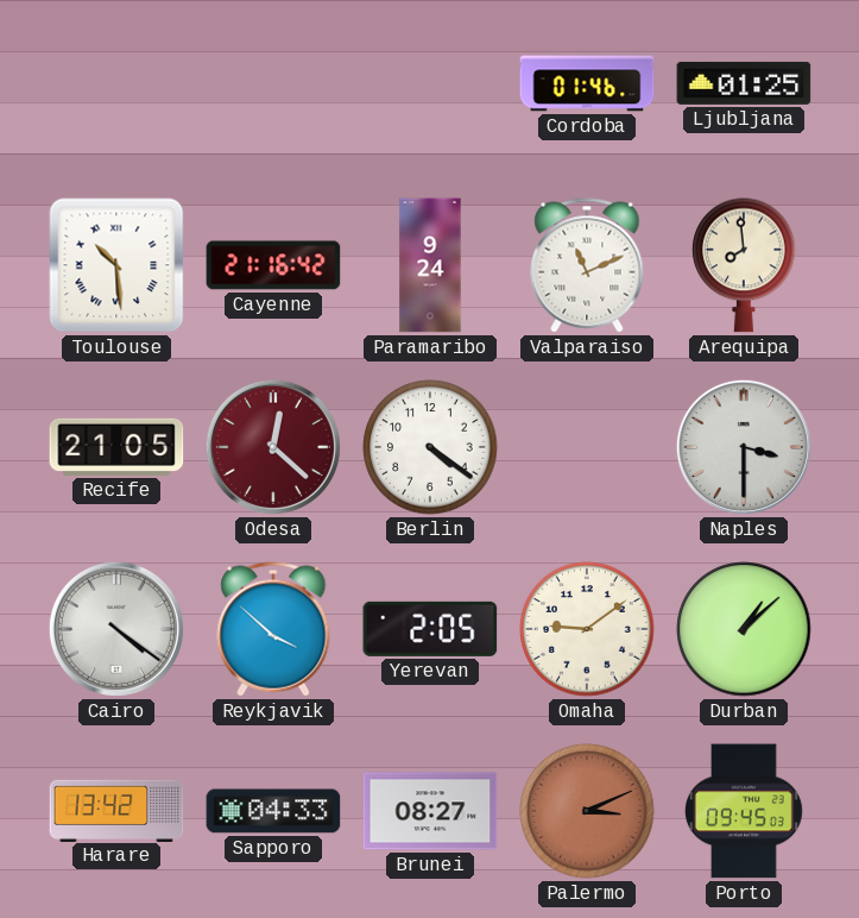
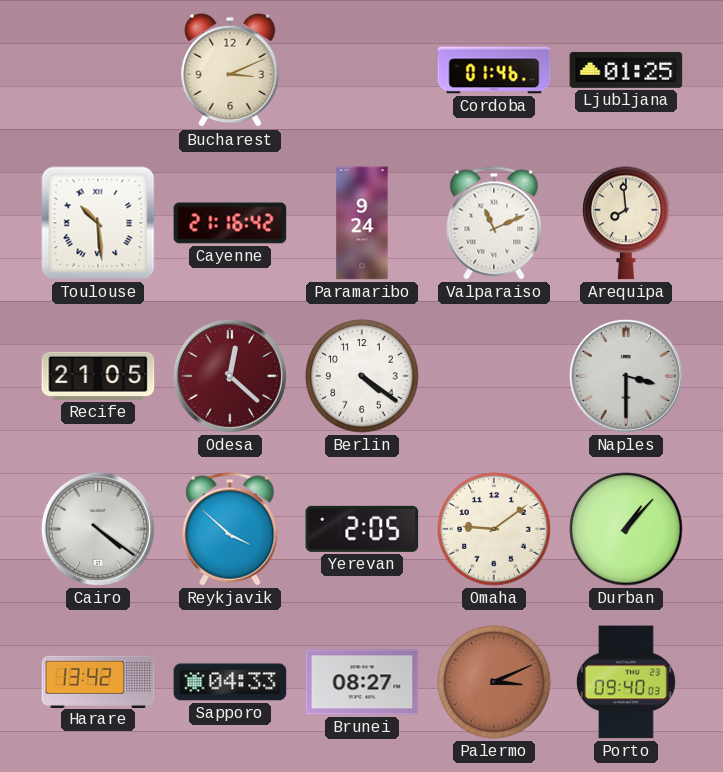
Bucharest: none -> 3:11
Durban: 1:08 -> 1:07
Porto: 09:45 -> 09:40
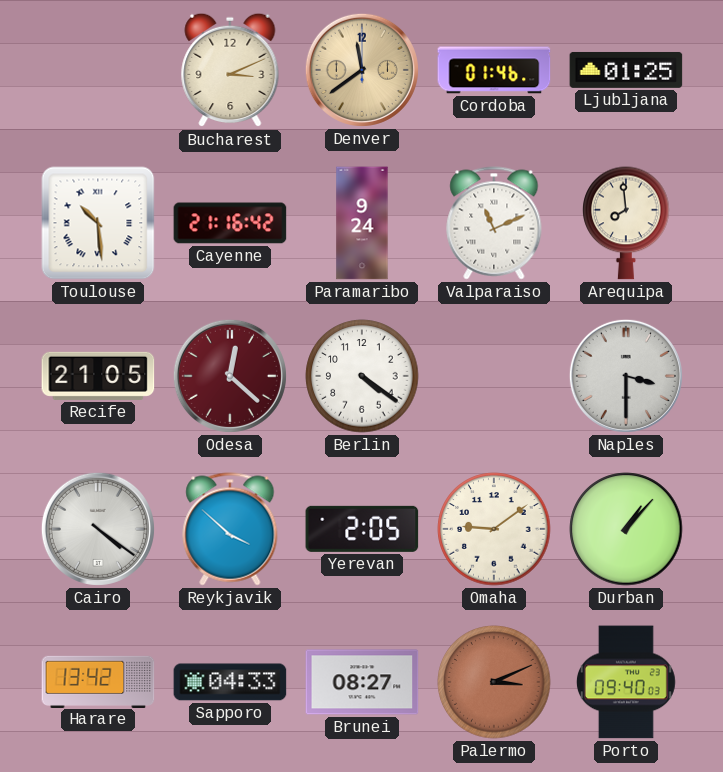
Denver: none -> 11:39
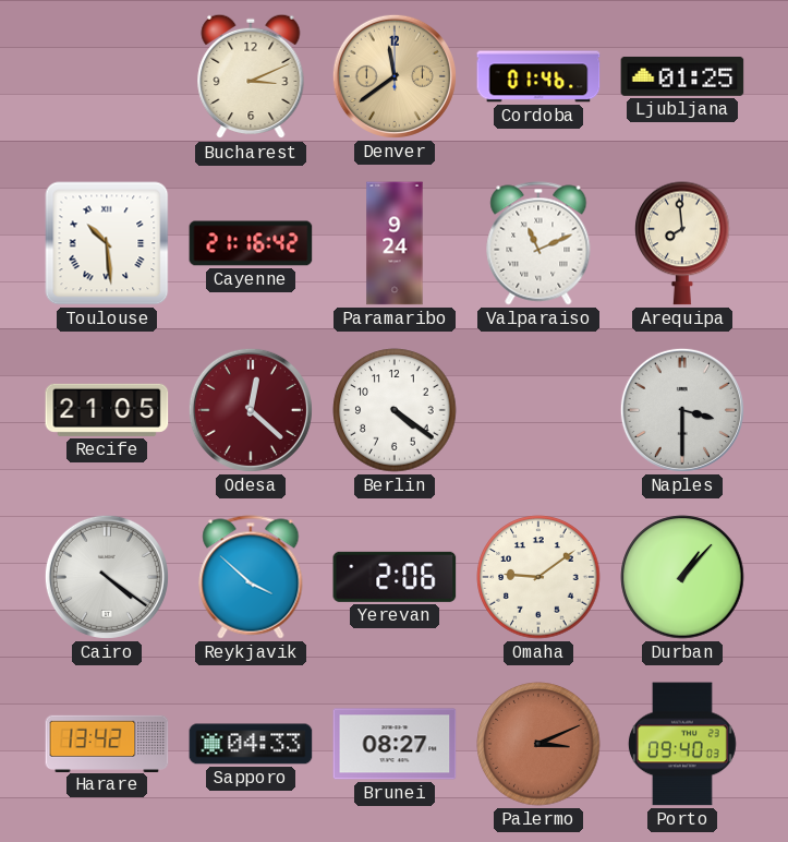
Yerevan: 2:05 -> 2:06
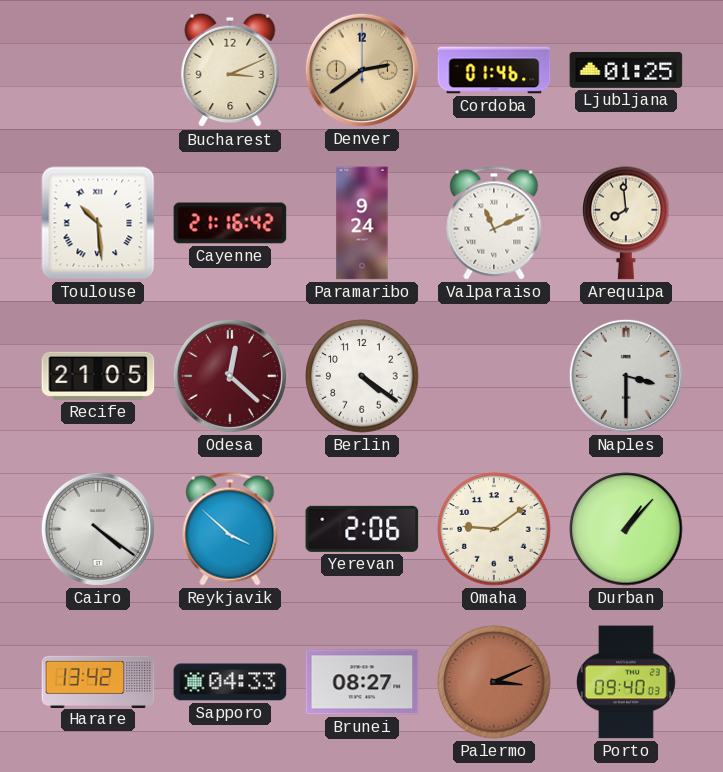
Denver: 11:39 -> 2:39
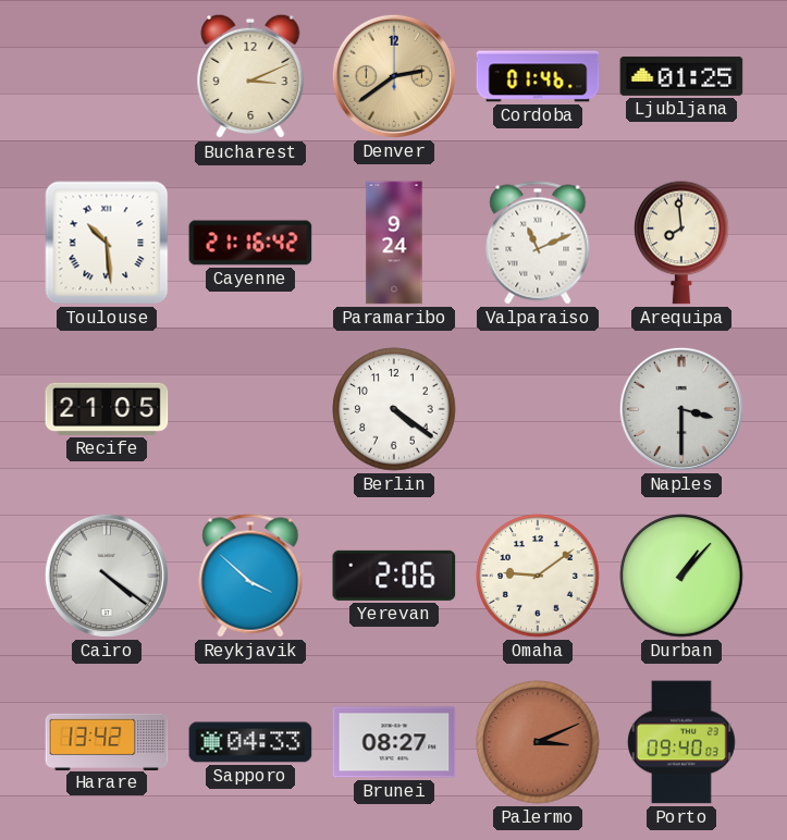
Odesa: 12:22 -> none
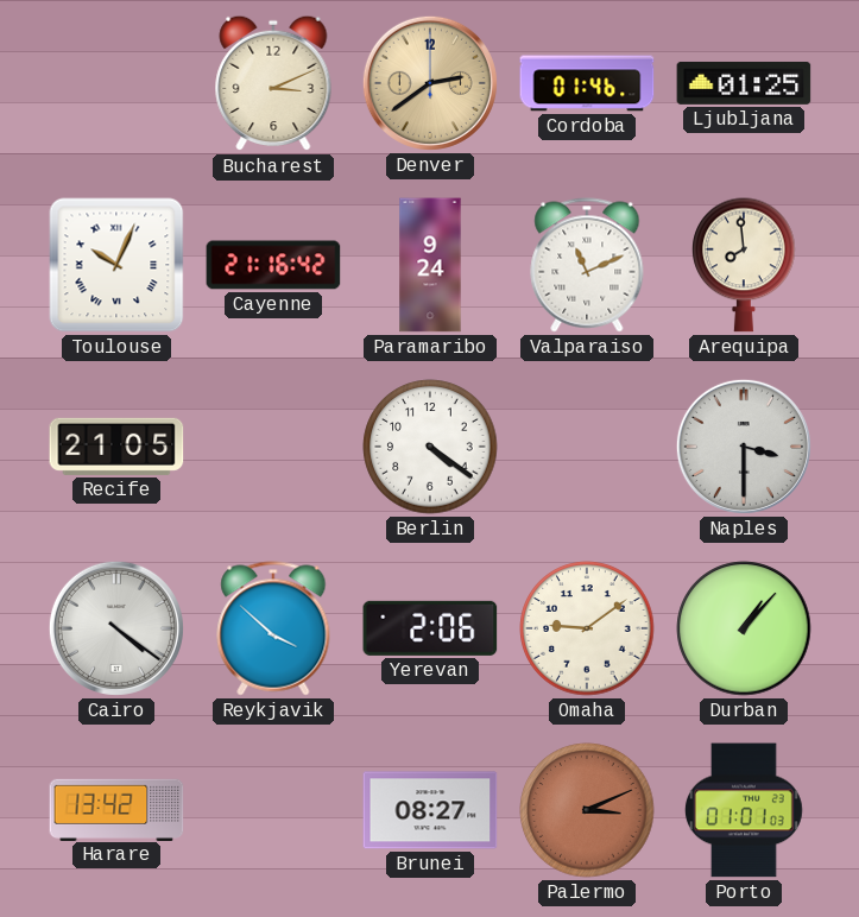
Toulouse: 10:29 -> 10:04
Sapporo: 04:33 -> none
Porto: 09:40 -> 01:01
